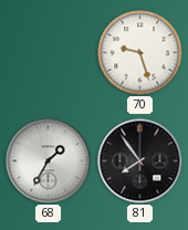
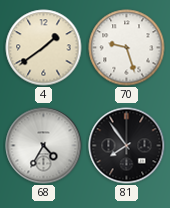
4: none -> 1:39
68: 1:35 -> 4:35
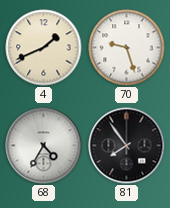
4: 1:39 -> 1:41
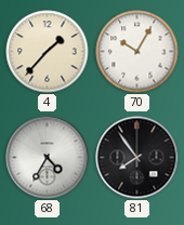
4: 1:41 -> 1:37
70: 9:27 -> 10:05
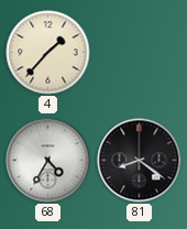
70: 10:05 -> none
81: 7:54 -> 8:21
